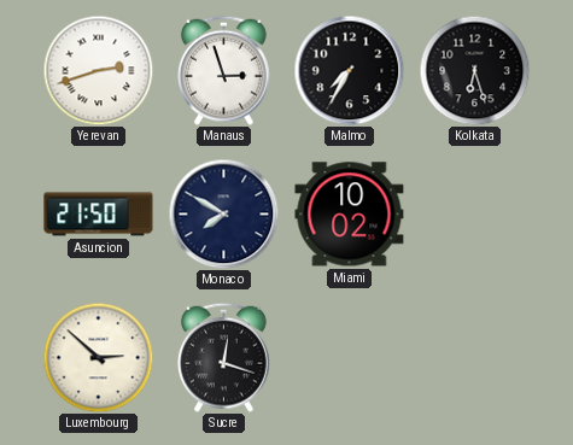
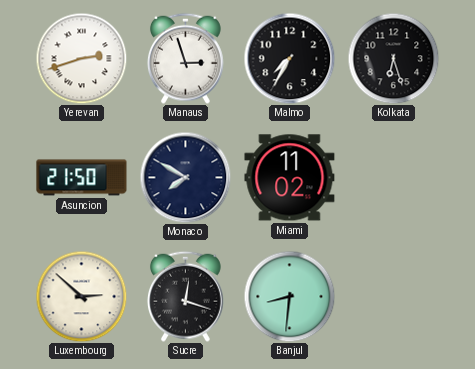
Miami: 10:02 -> 11:02
Banjul: none -> 8:31
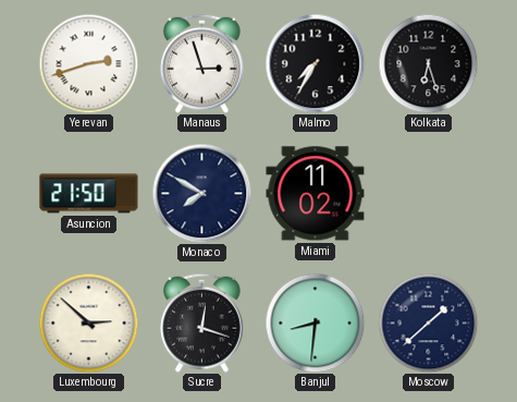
Moscow: none -> 1:38
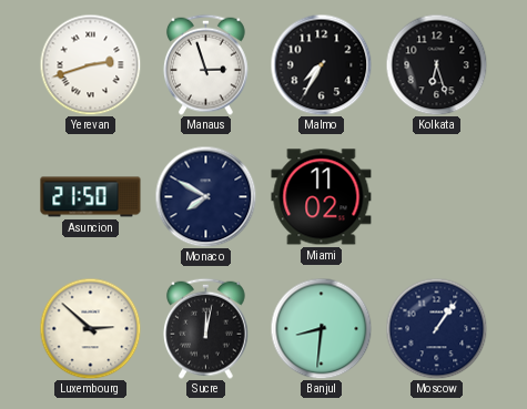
Sucre: 12:18 -> 12:02
Moscow: 1:38 -> 1:06
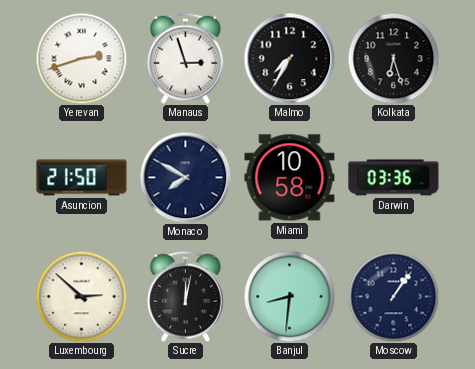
Miami: 11:02 -> 10:58
Darwin: none -> 03:36
